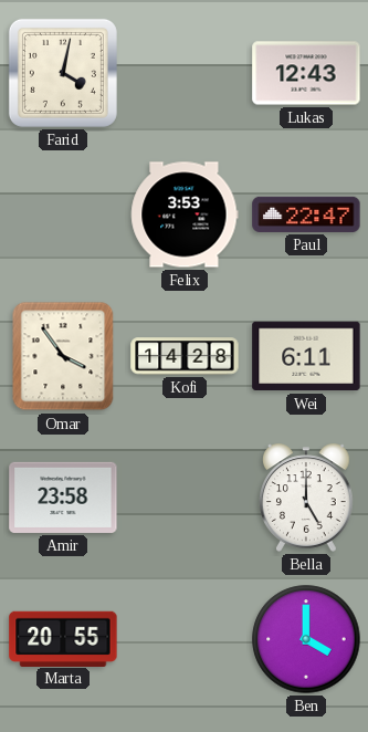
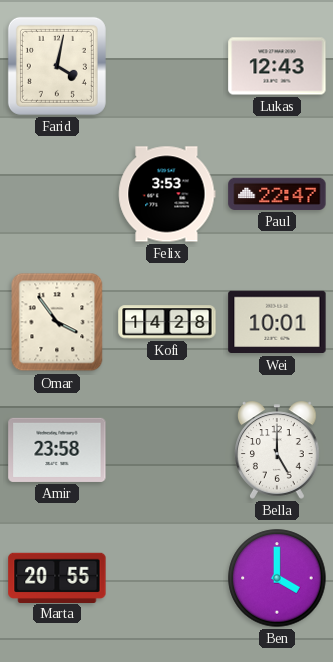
Wei: 6:11 -> 10:01
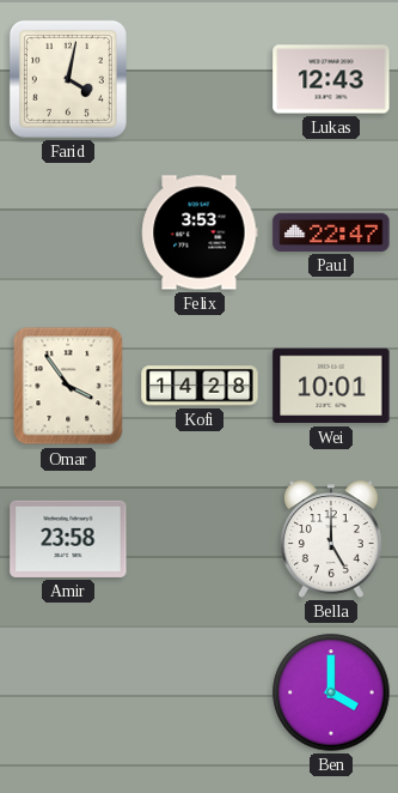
Marta: 20:55 -> none
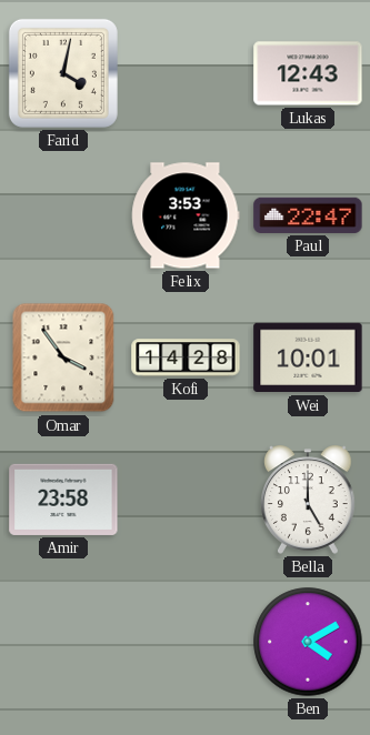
Ben: 4:00 -> 4:10
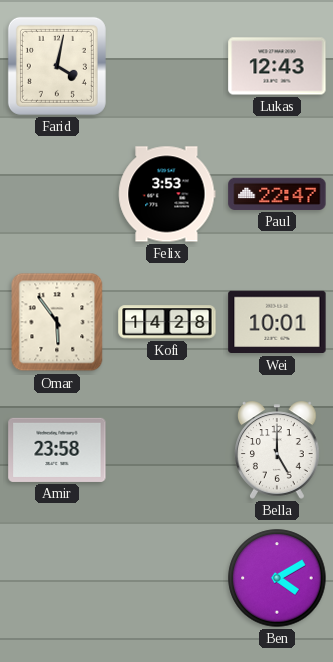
Omar: 3:54 -> 5:54
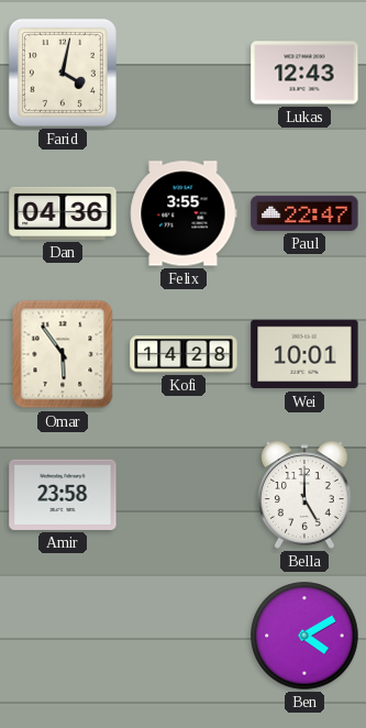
Dan: none -> 04:36
Felix: 3:53 -> 3:55
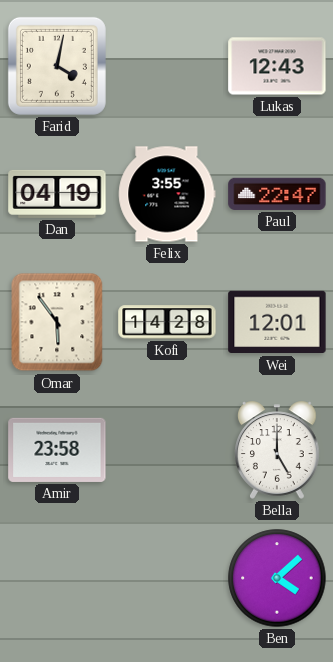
Dan: 04:36 -> 04:19
Wei: 10:01 -> 12:01
Ben: 4:10 -> 4:08
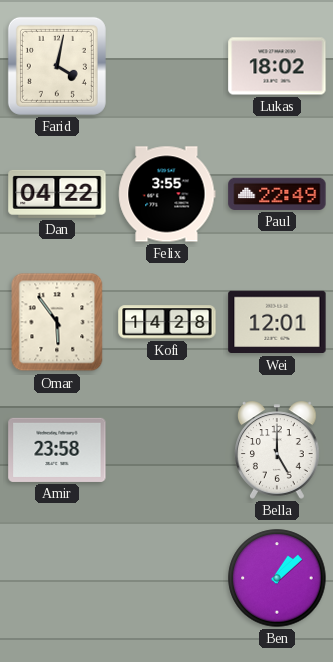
Lukas: 12:43 -> 18:02
Dan: 04:19 -> 04:22
Paul: 22:47 -> 22:49
Ben: 4:08 -> 1:08
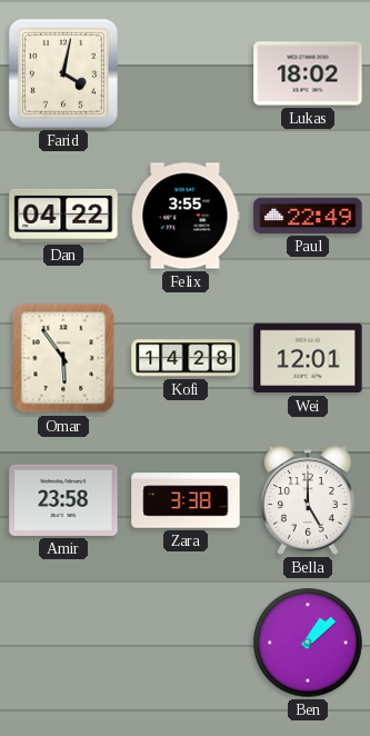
Zara: none -> 3:38
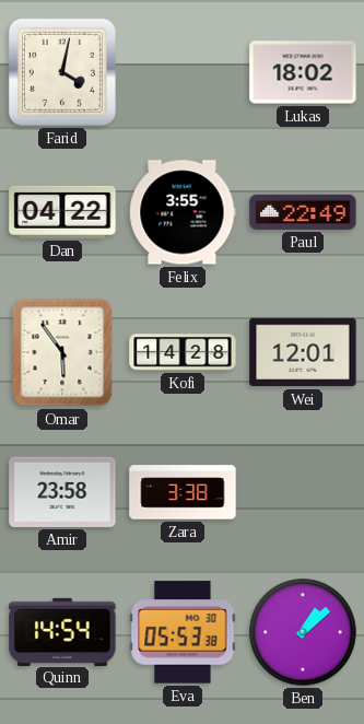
Bella: 5:00 -> none
Quinn: none -> 14:54
Eva: none -> 05:53
